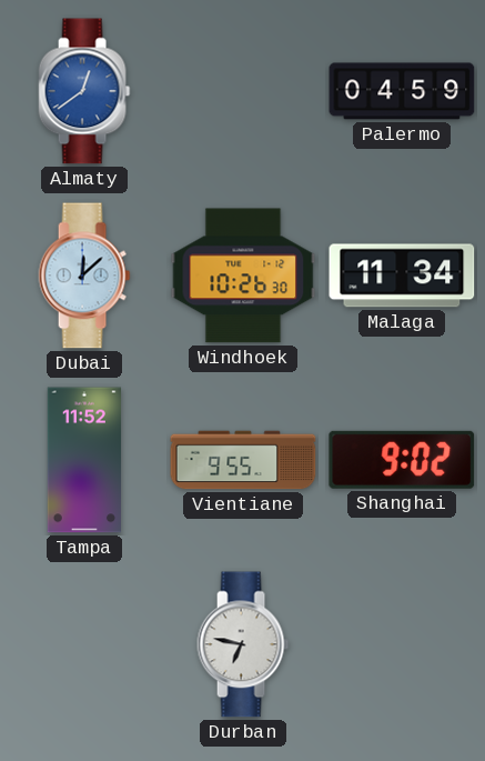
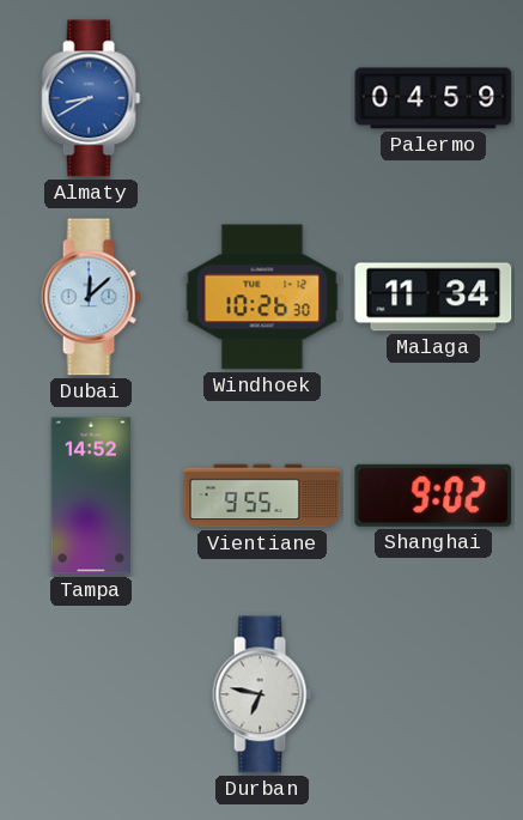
Almaty: 12:39 -> 8:40
Tampa: 11:52 -> 14:52
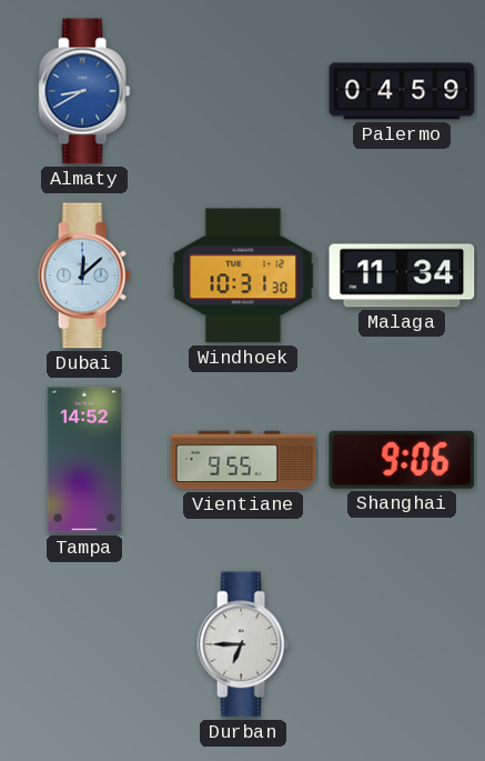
Windhoek: 10:26 -> 10:31
Shanghai: 9:02 -> 9:06
Durban: 6:47 -> 6:45
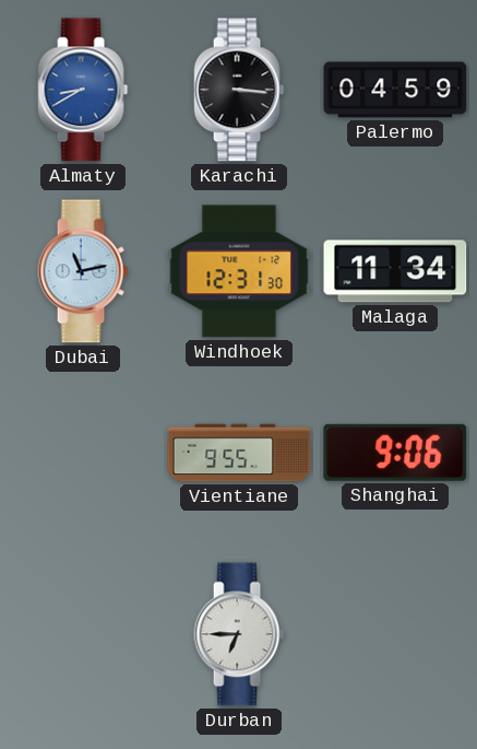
Karachi: none -> 3:16
Dubai: 12:08 -> 11:13
Windhoek: 10:31 -> 12:31
Tampa: 14:52 -> none
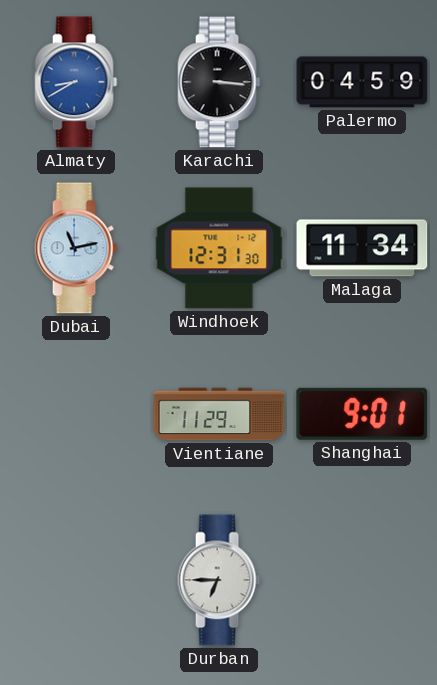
Vientiane: 9:55 -> 11:29
Shanghai: 9:06 -> 9:01
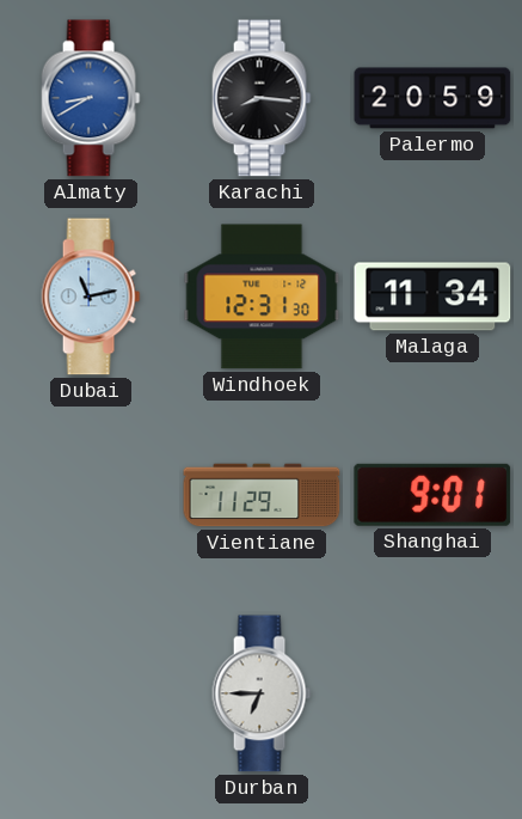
Karachi: 3:16 -> 8:16
Palermo: 04:59 -> 20:59
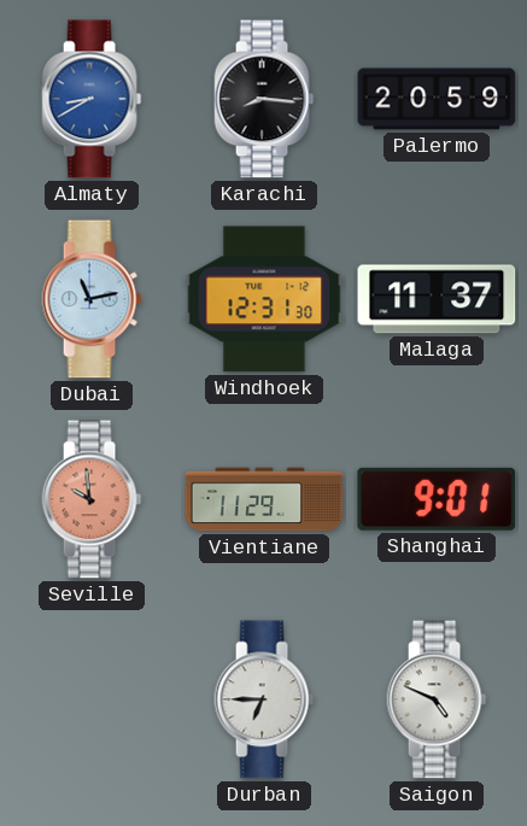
Malaga: 11:34 -> 11:37
Seville: none -> 9:59
Saigon: none -> 4:49
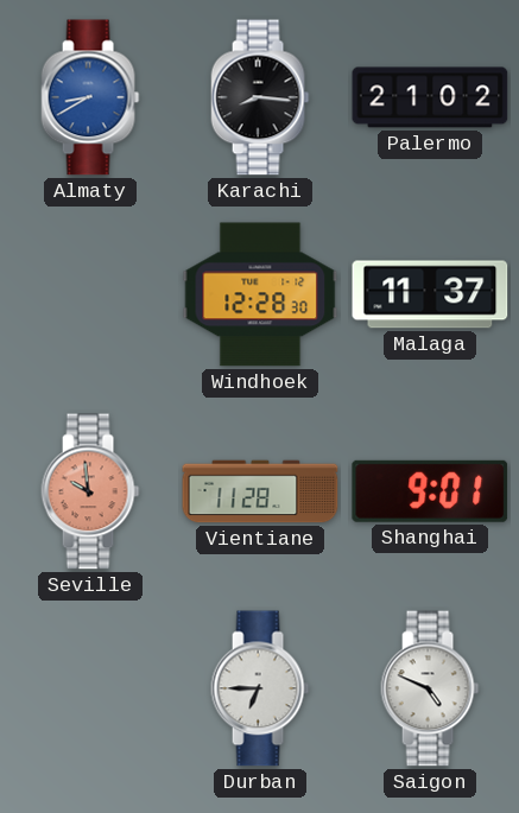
Palermo: 20:59 -> 21:02
Dubai: 11:13 -> none
Windhoek: 12:31 -> 12:28
Vientiane: 11:29 -> 11:28
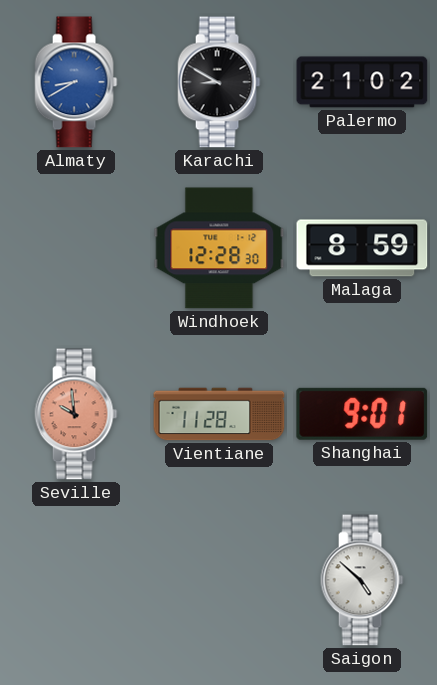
Karachi: 8:16 -> 8:50
Malaga: 11:37 -> 8:59
Durban: 6:45 -> none
Saigon: 4:49 -> 4:52
